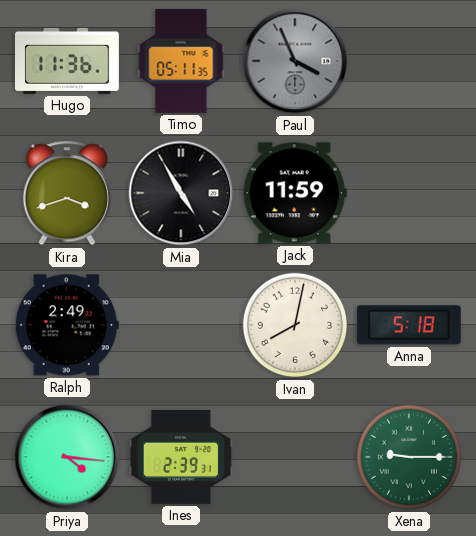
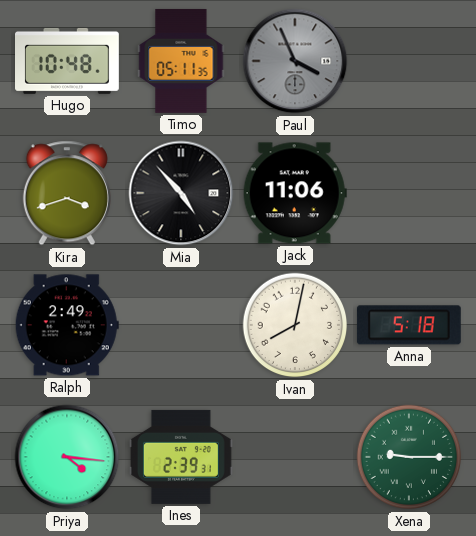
Hugo: 11:36 -> 10:48
Mia: 4:55 -> 4:53
Jack: 11:59 -> 11:06
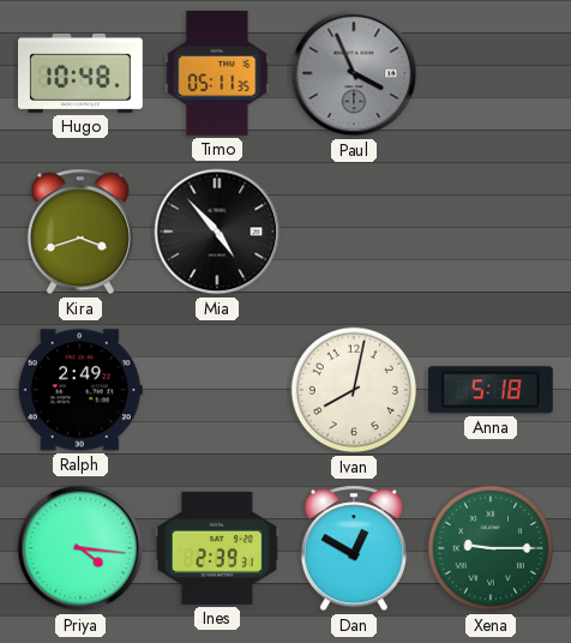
Jack: 11:06 -> none
Dan: none -> 12:50
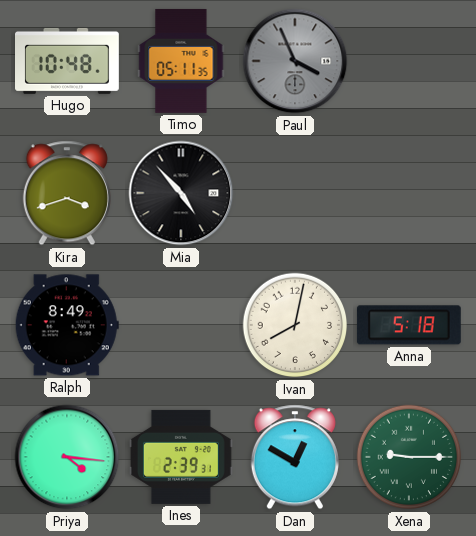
Ralph: 2:49 -> 8:49
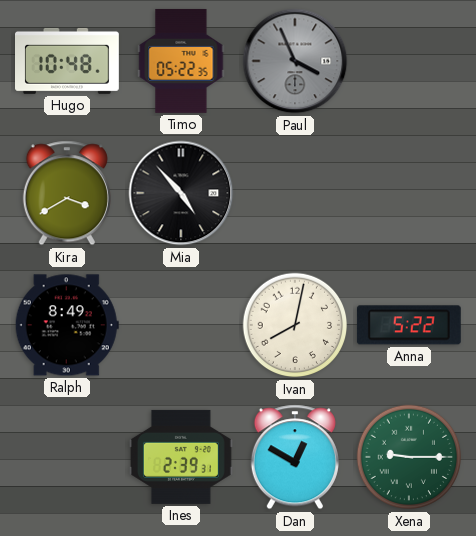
Timo: 05:11 -> 05:22
Kira: 3:42 -> 3:40
Anna: 5:18 -> 5:22
Priya: 4:16 -> none
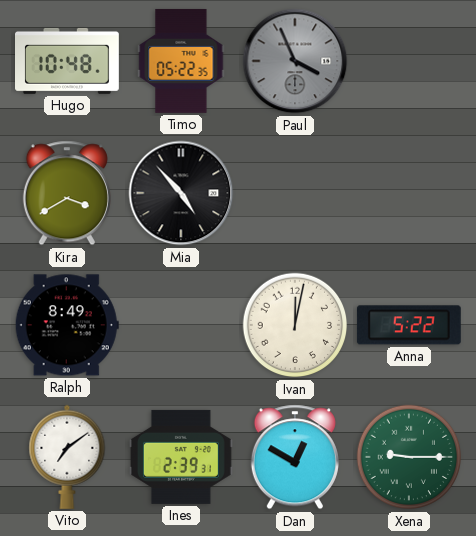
Ivan: 8:02 -> 12:02
Vito: none -> 7:09
